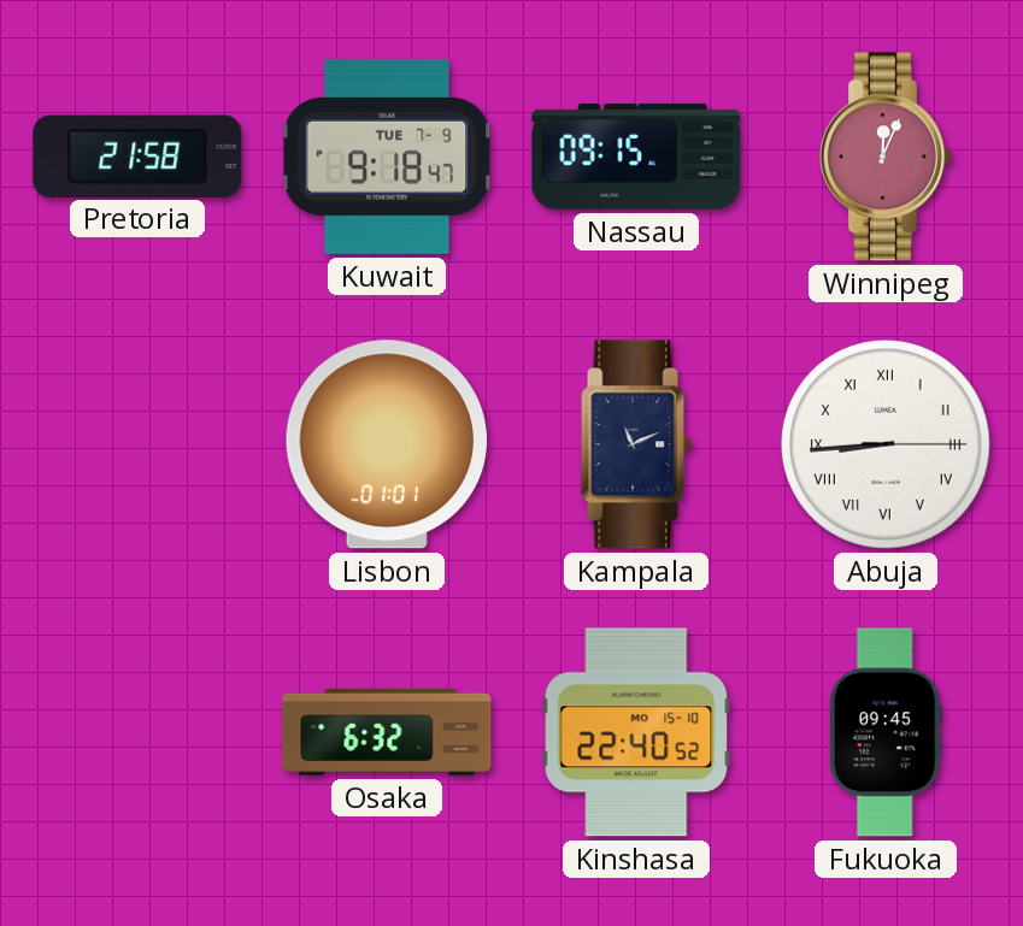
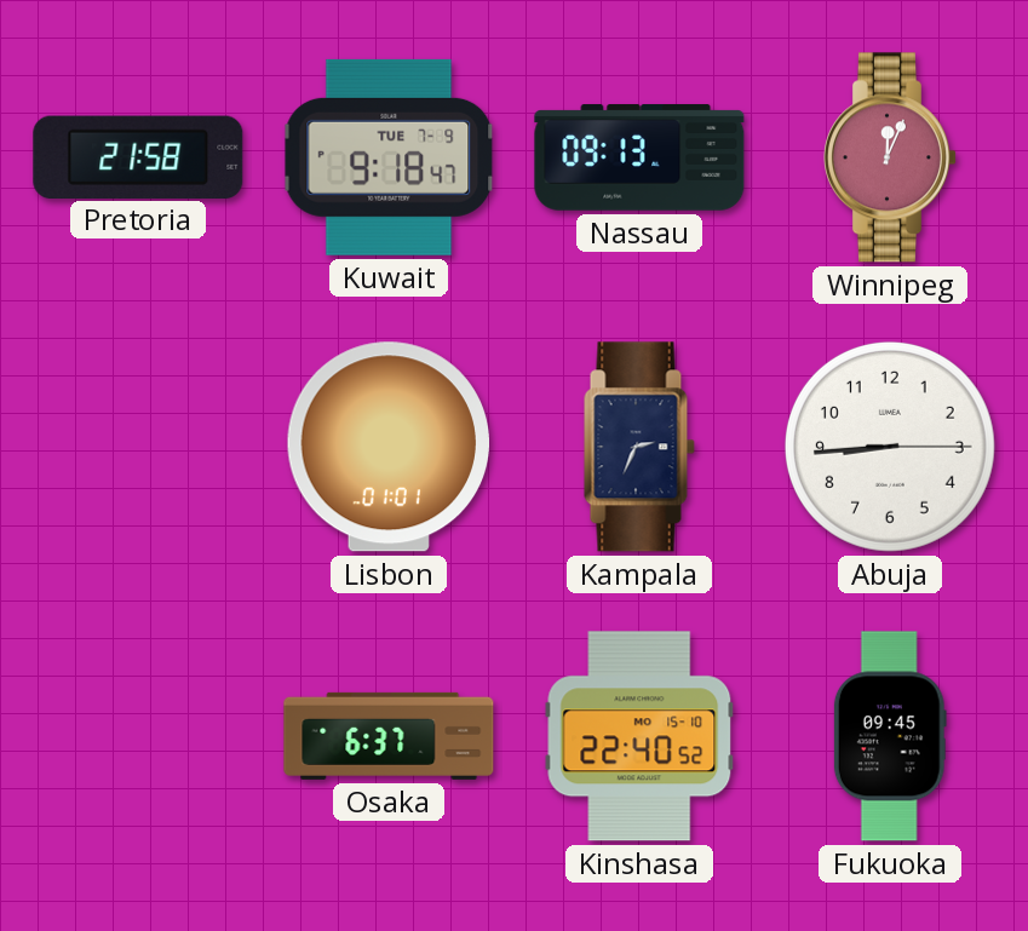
Nassau: 09:15 -> 09:13
Kampala: 11:11 -> 2:34
Abuja numerals: Roman -> Arabic
Osaka: 6:32 -> 6:37
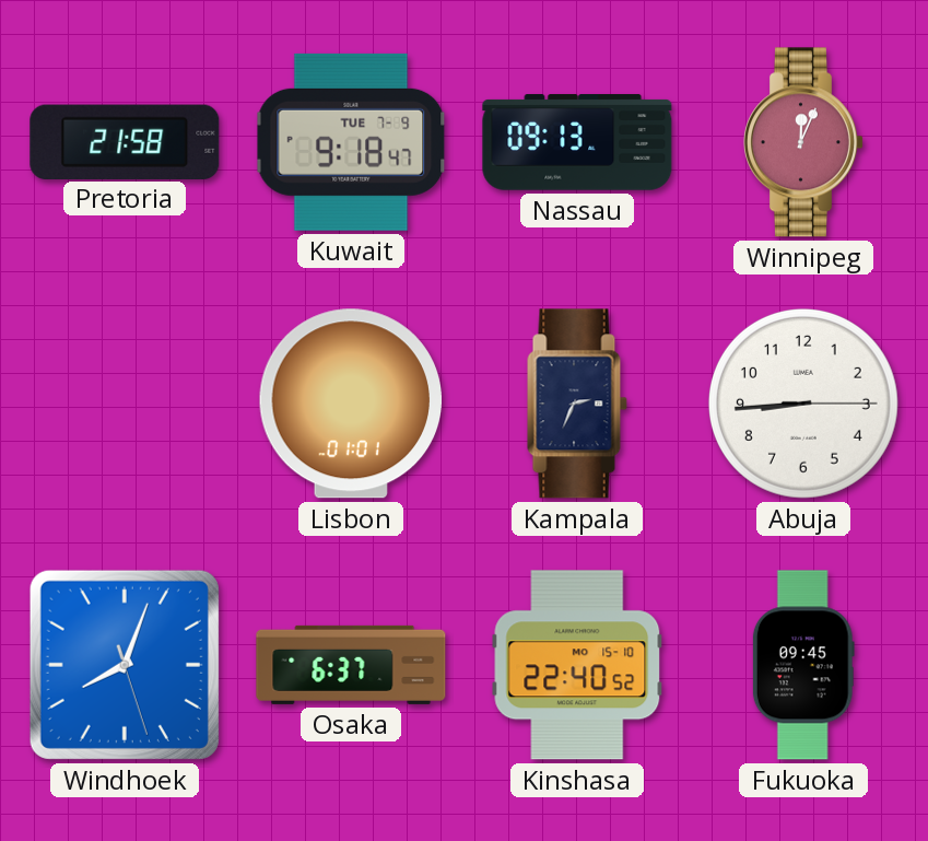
Windhoek: none -> 8:03
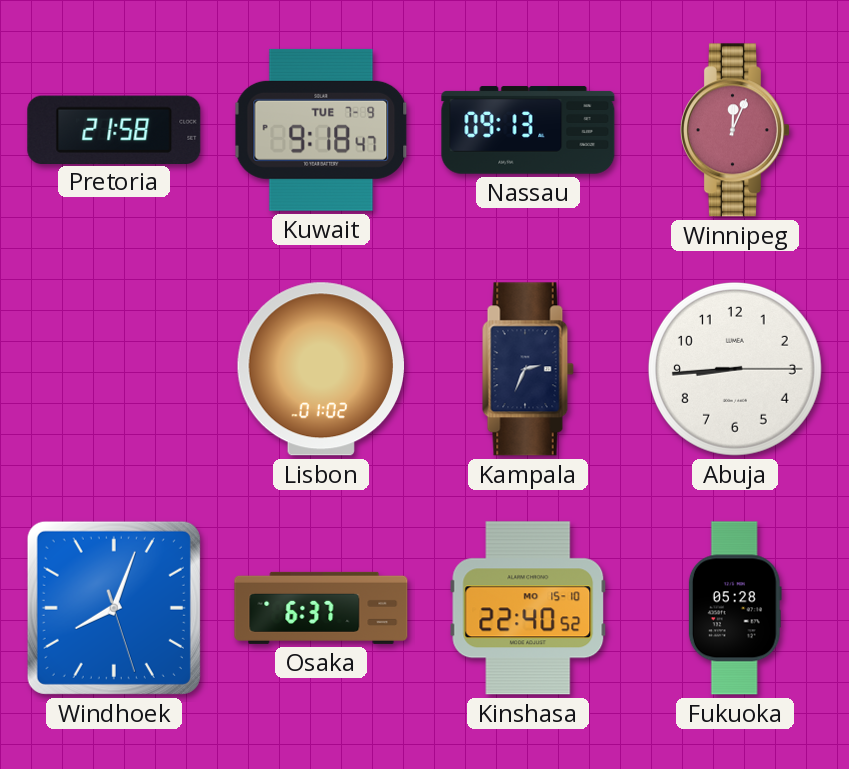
Lisbon: 01:01 -> 01:02
Fukuoka: 09:45 -> 05:28
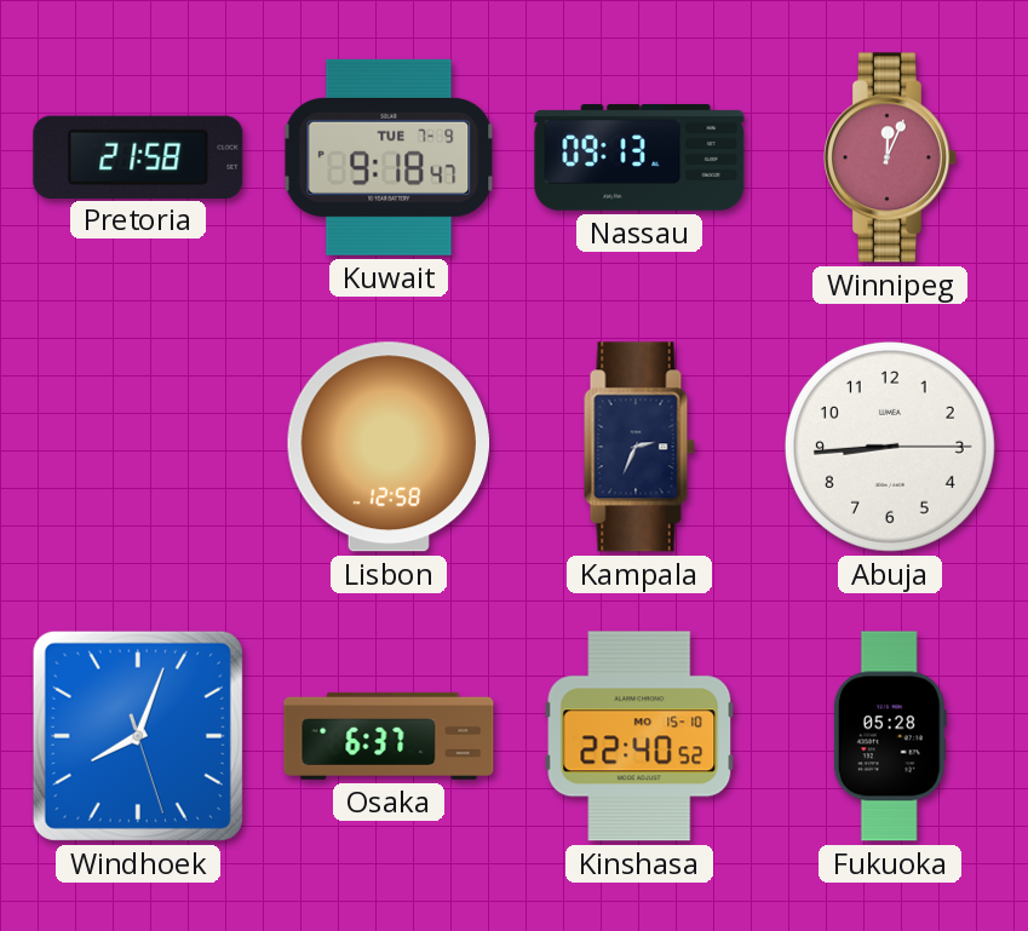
Lisbon: 01:02 -> 12:58
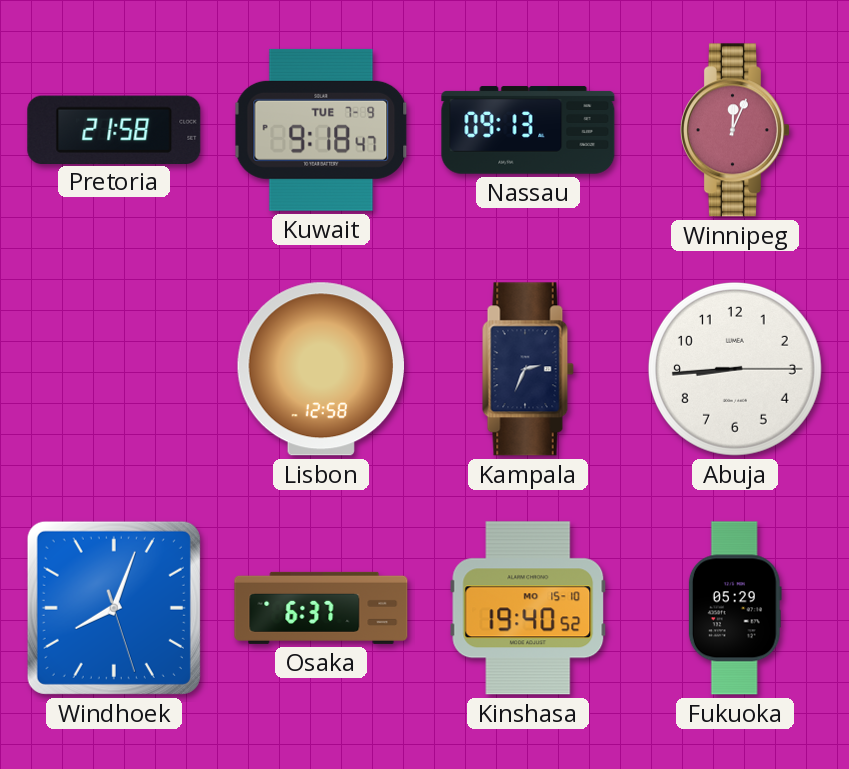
Kinshasa: 22:40 -> 19:40
Fukuoka: 05:28 -> 05:29
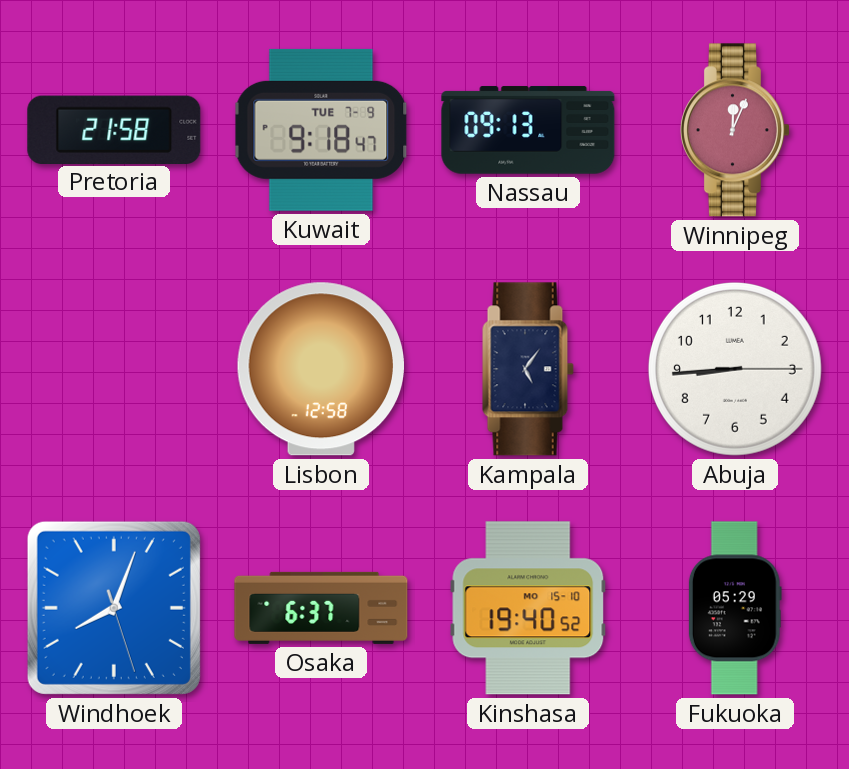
Kampala: 2:34 -> 5:06
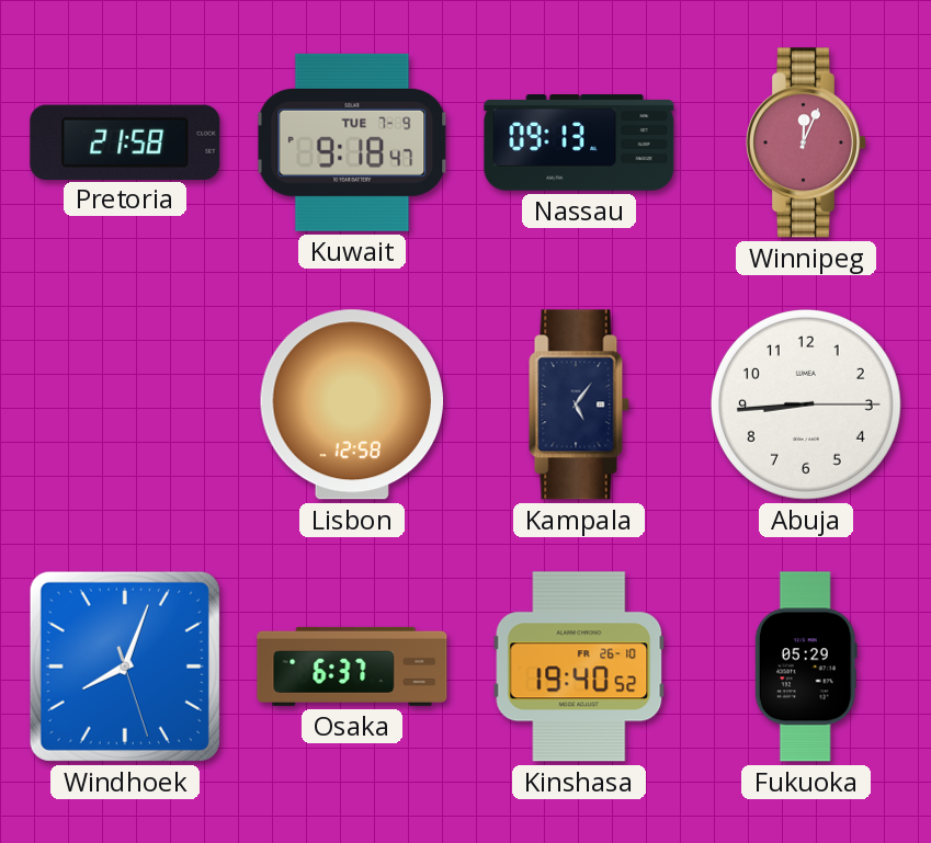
Kinshasa date: MO 15-10 -> FR 26-10
